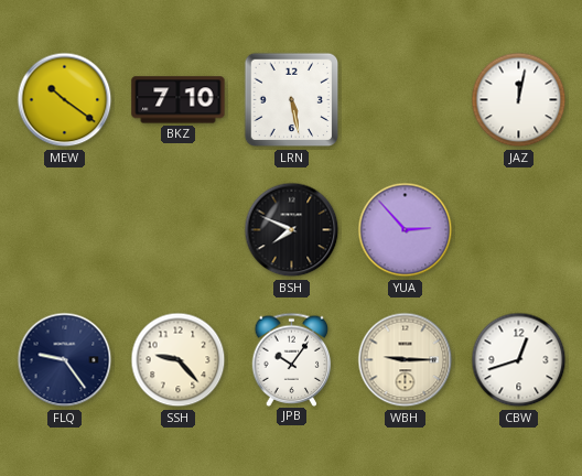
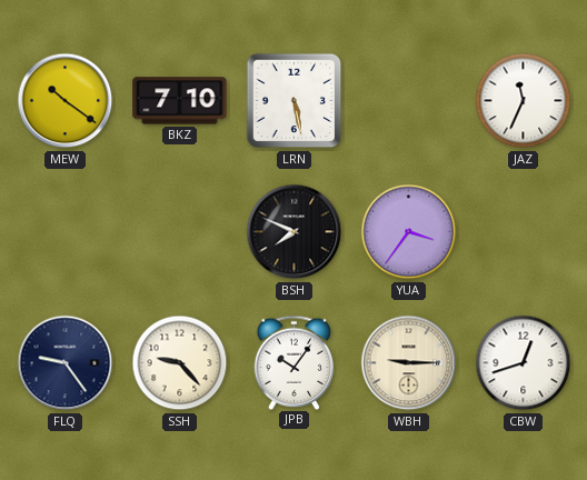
JAZ: 12:02 -> 11:34
YUA: 2:53 -> 3:36
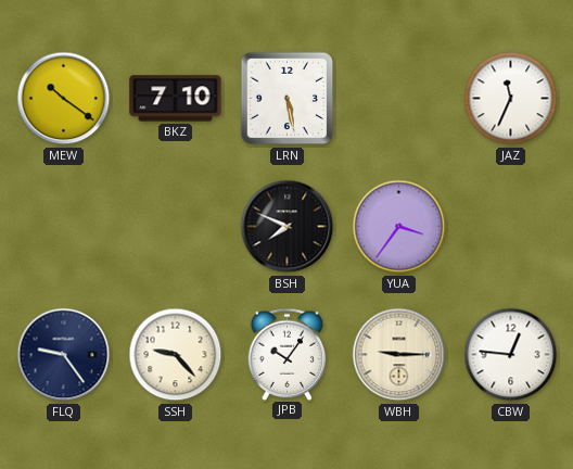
CBW: 12:42 -> 12:46
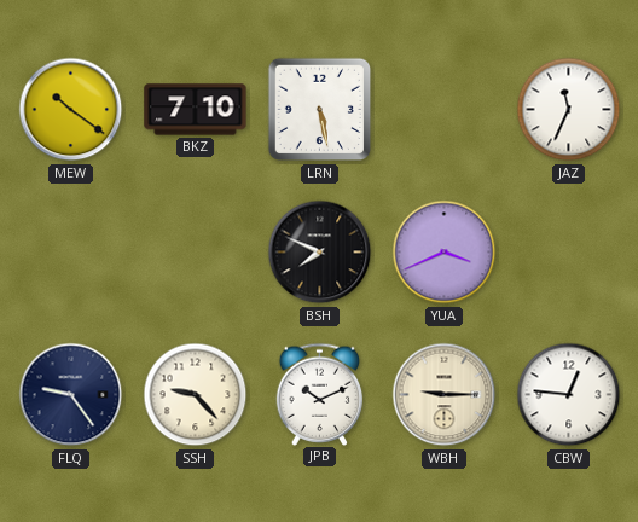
YUA: 3:36 -> 3:41
JPB: 10:06 -> 10:11
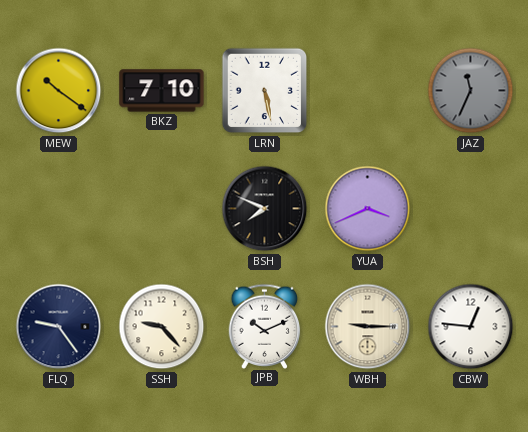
JAZ dial: white -> grey
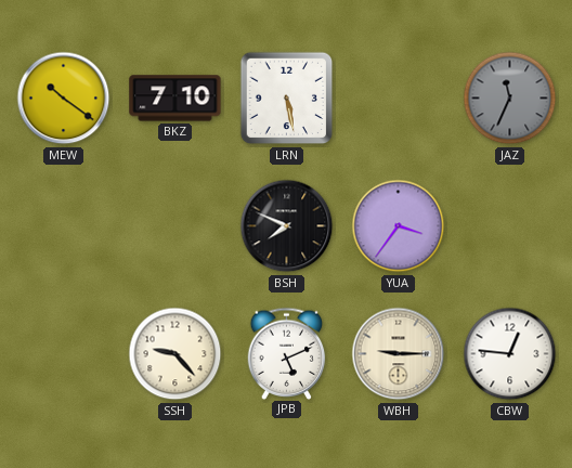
YUA: 3:41 -> 3:36
FLQ: 9:24 -> none
JPB: 10:11 -> 5:11
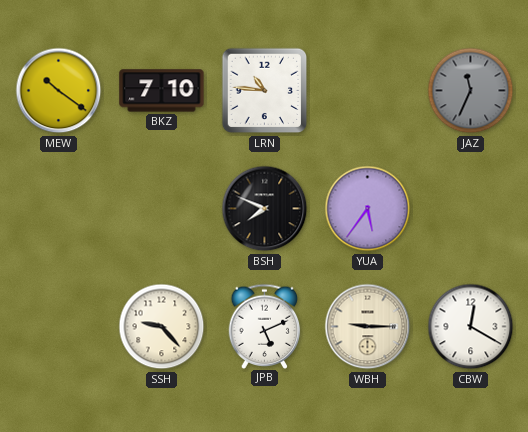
LRN: 5:28 -> 10:46
YUA: 3:36 -> 5:36
CBW: 12:46 -> 12:20
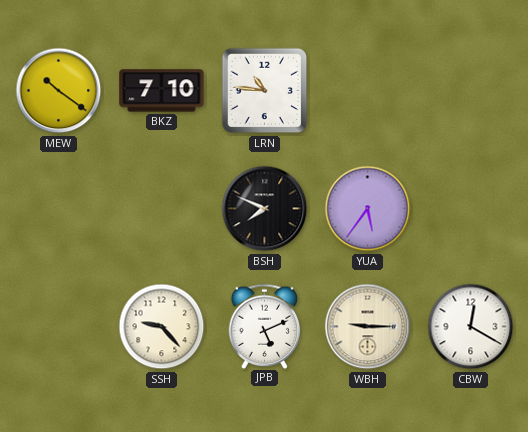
JAZ: 11:34 -> none
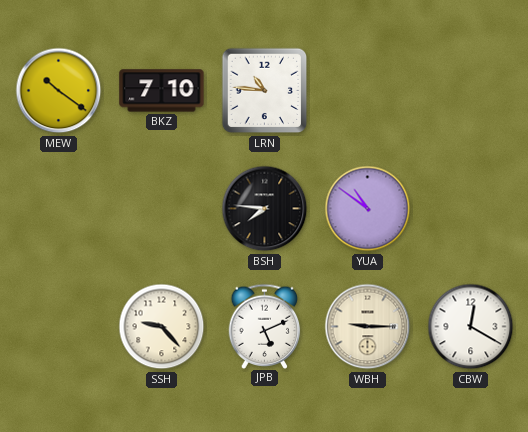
BSH: 7:49 -> 7:46
YUA: 5:36 -> 10:51
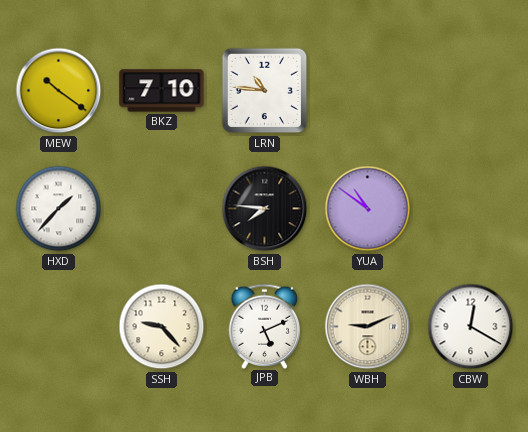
HXD: none -> 1:37
WBH: 9:15 -> 9:11
